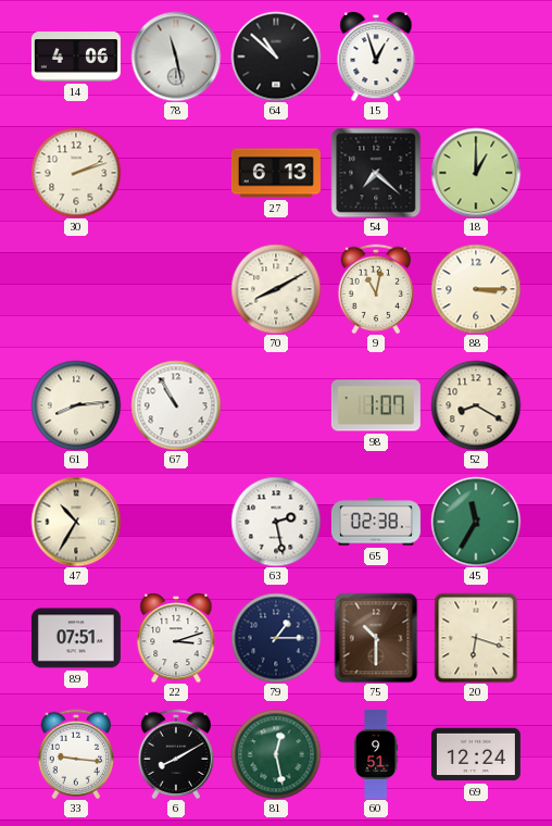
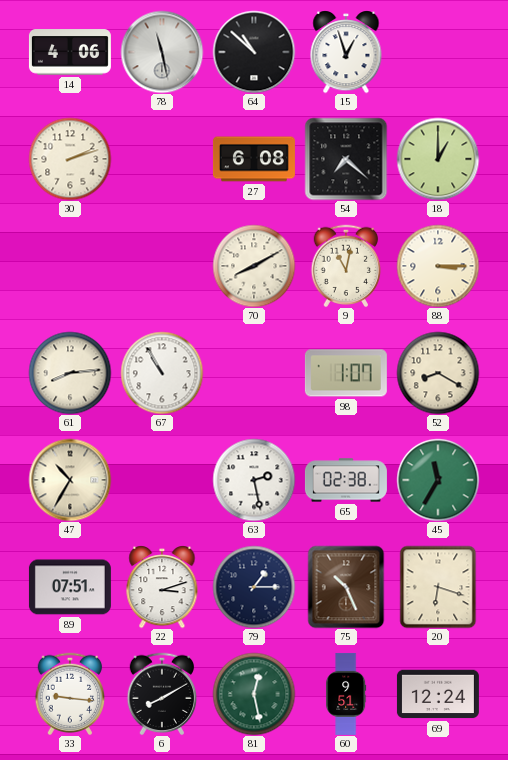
27: 6:13 -> 6:08
75: 10:30 -> 10:26
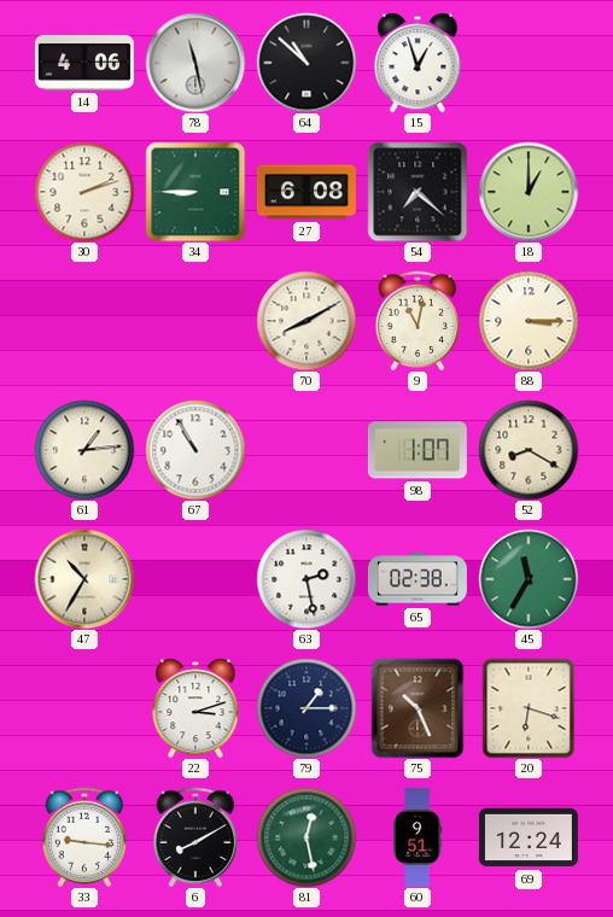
34: none -> 8:45
61: 8:14 -> 1:14
89: 07:51 -> none
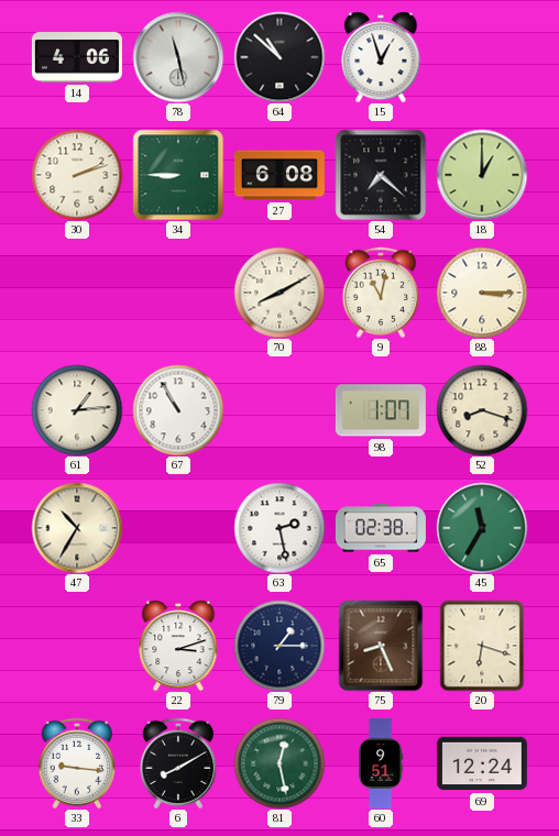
52: 8:20 -> 8:18
75: 10:26 -> 8:26
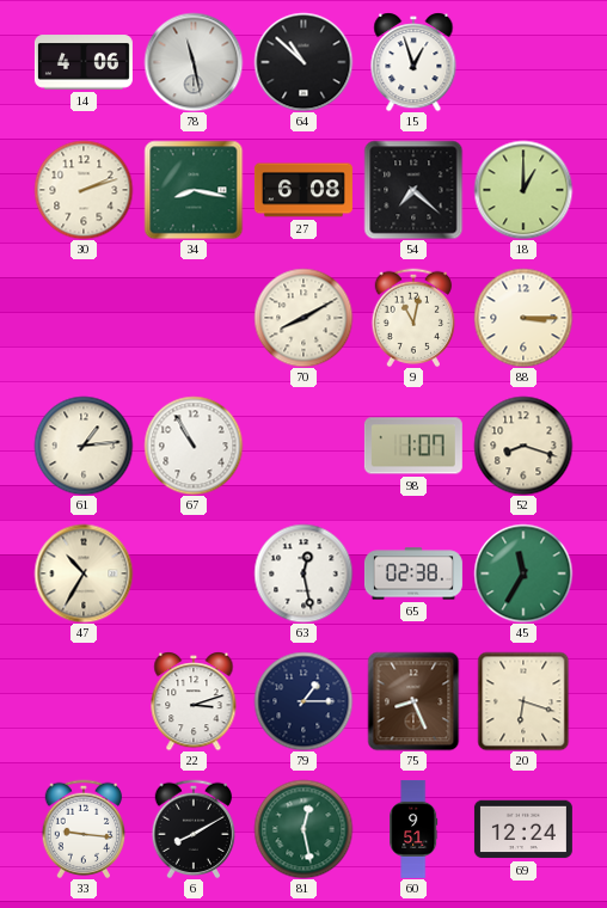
34: 8:45 -> 8:17
63: 2:28 -> 12:28
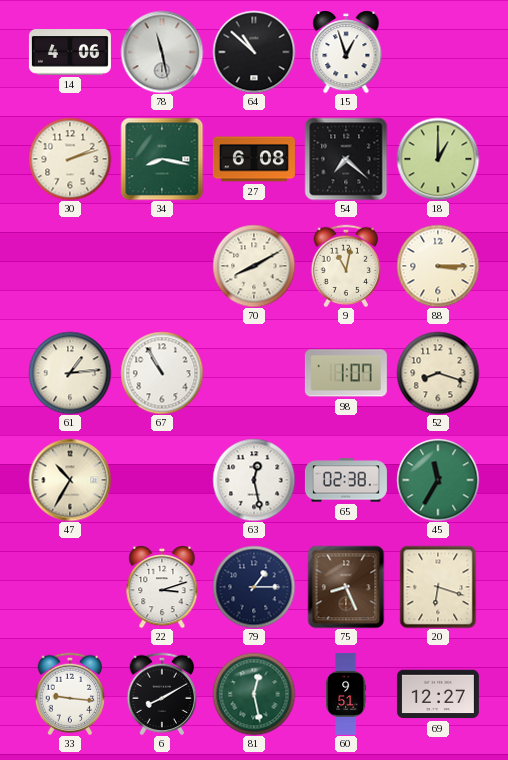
69: 12:24 -> 12:27
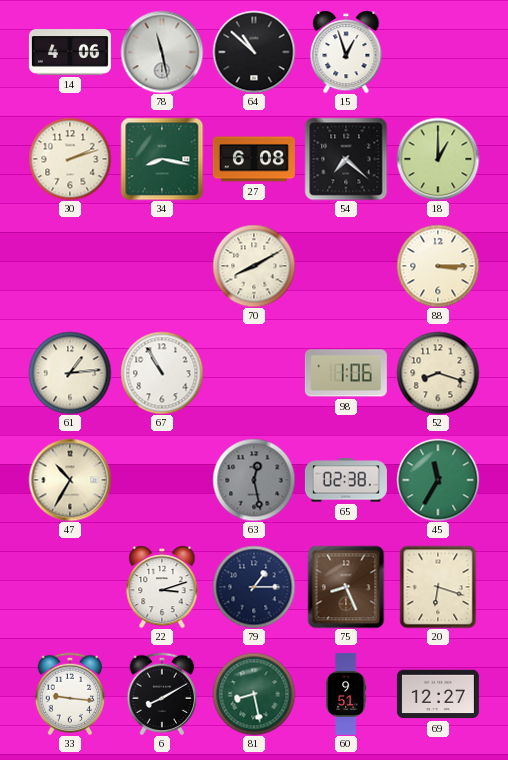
9: 11:02 -> none
98: 1:07 -> 1:06
63 dial: white -> grey
81: 12:28 -> 8:28
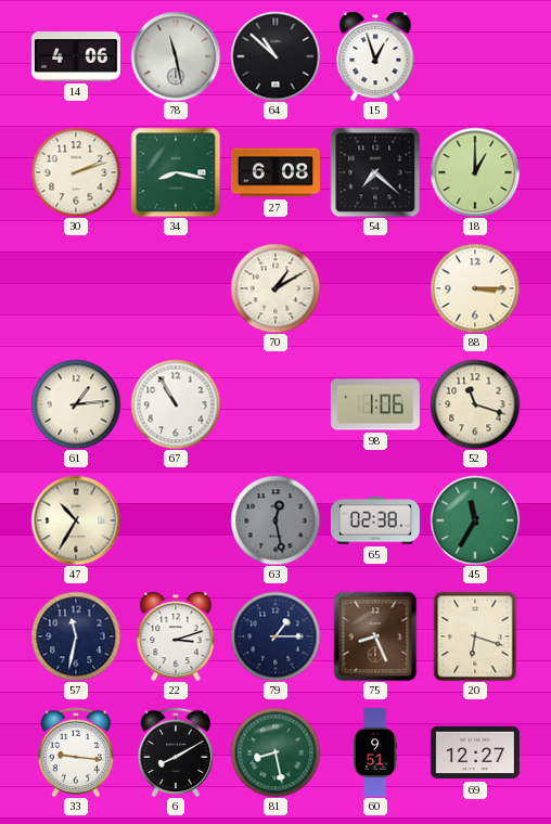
70: 8:10 -> 1:10
52: 8:18 -> 11:18
57: none -> 11:32
